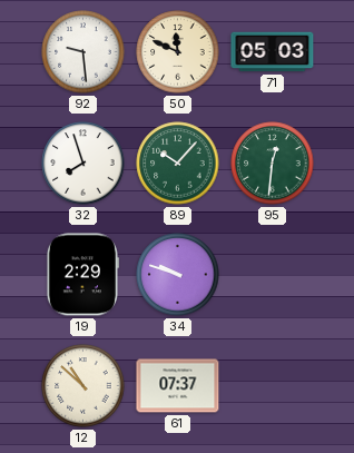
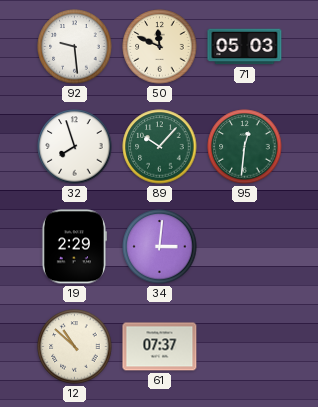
34: 9:48 -> 3:01
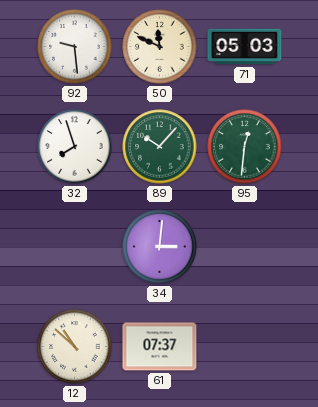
19: 2:29 -> none
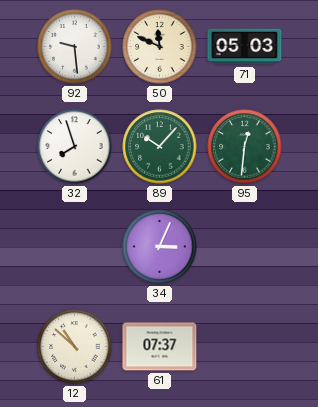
34: 3:01 -> 3:04
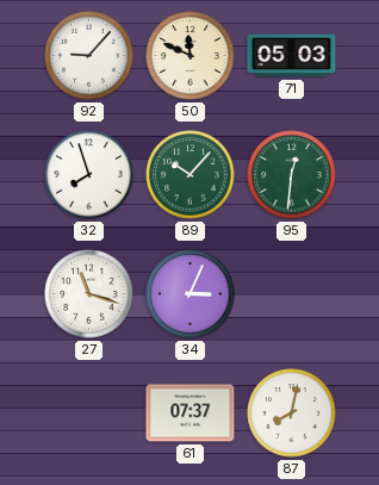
92: 9:29 -> 9:07
27: none -> 11:18
12: 10:52 -> none
87: none -> 8:02
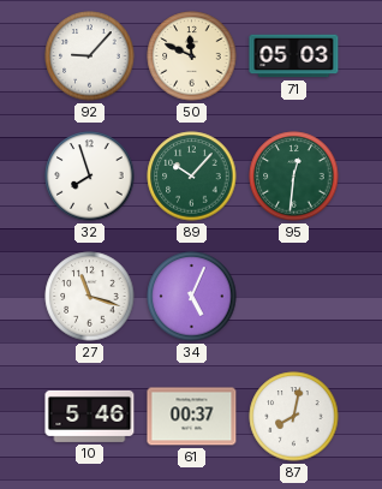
34: 3:04 -> 5:04
10: none -> 5:46
61: 07:37 -> 00:37
